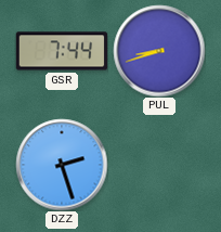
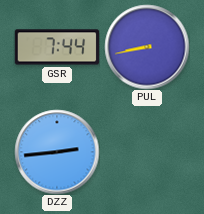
PUL: 8:42 -> 8:43
DZZ: 2:27 -> 2:44
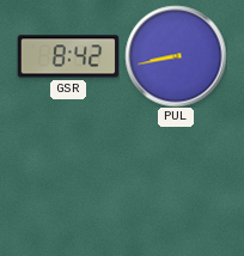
GSR: 7:44 -> 8:42
DZZ: 2:44 -> none
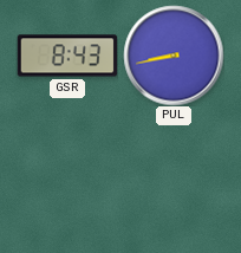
GSR: 8:42 -> 8:43
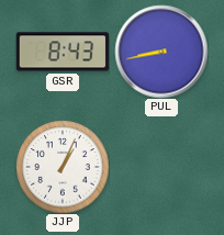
JJP: none -> 1:04
